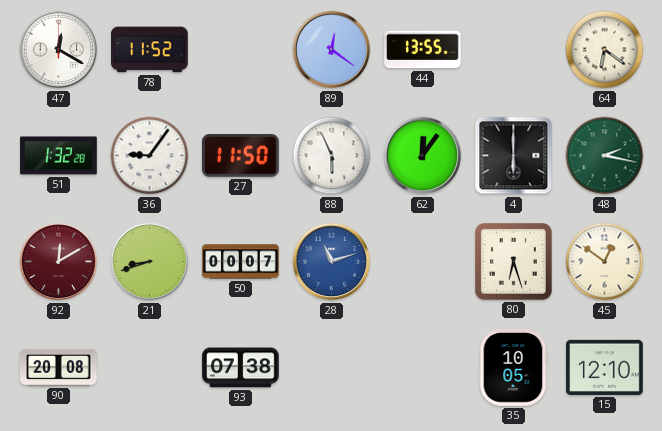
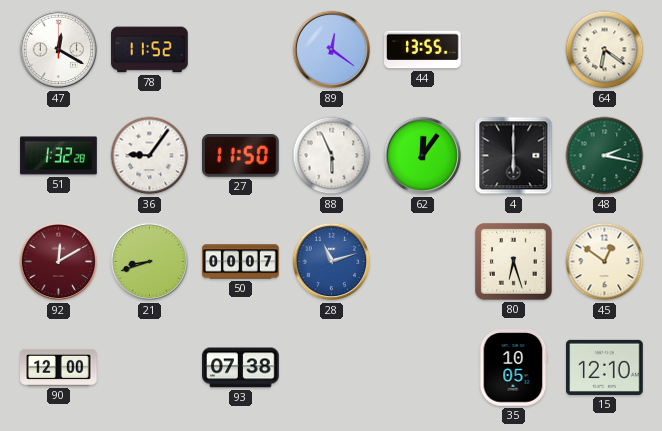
90: 20:08 -> 12:00
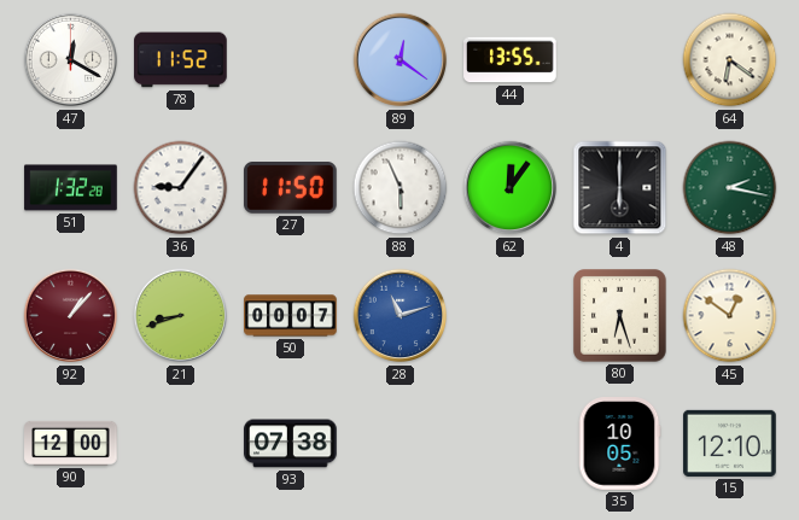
92: 12:10 -> 1:07
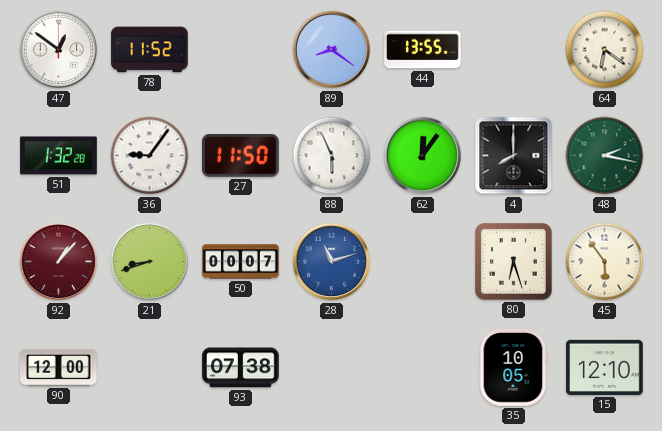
47: 12:20 -> 12:51
89: 12:21 -> 8:21
4: 6:00 -> 8:00
45: 12:51 -> 5:54
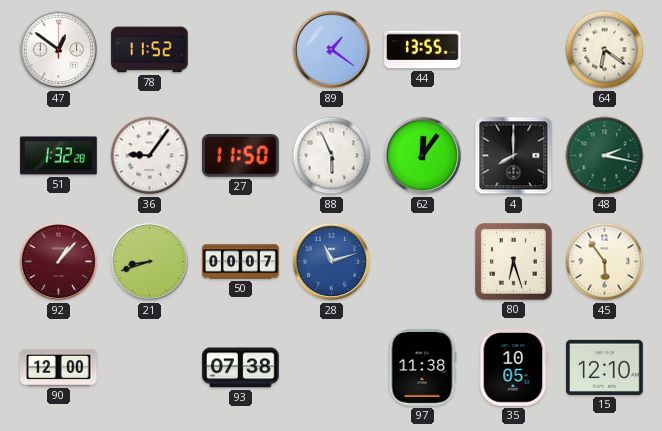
89: 8:21 -> 1:21
97: none -> 11:38
